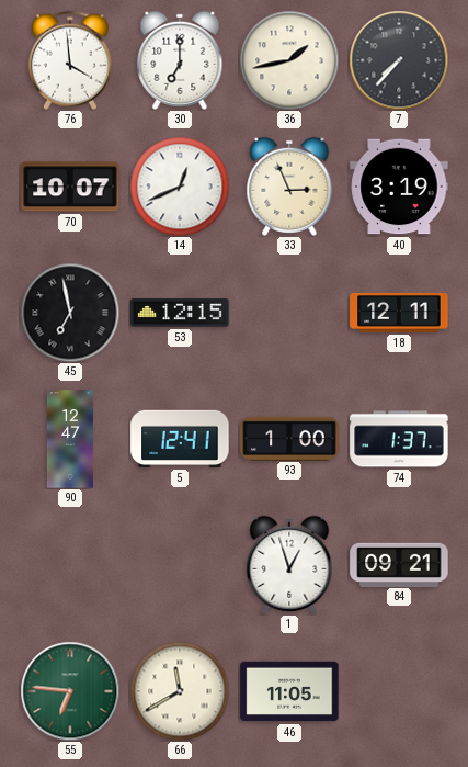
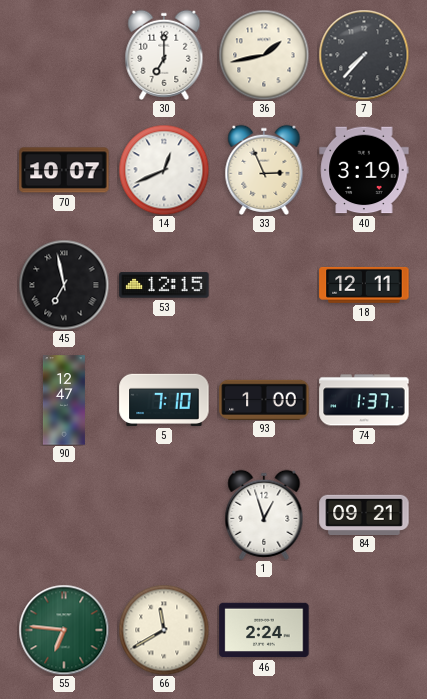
76: 3:59 -> none
5: 12:41 -> 7:10
46: 11:05 -> 2:24
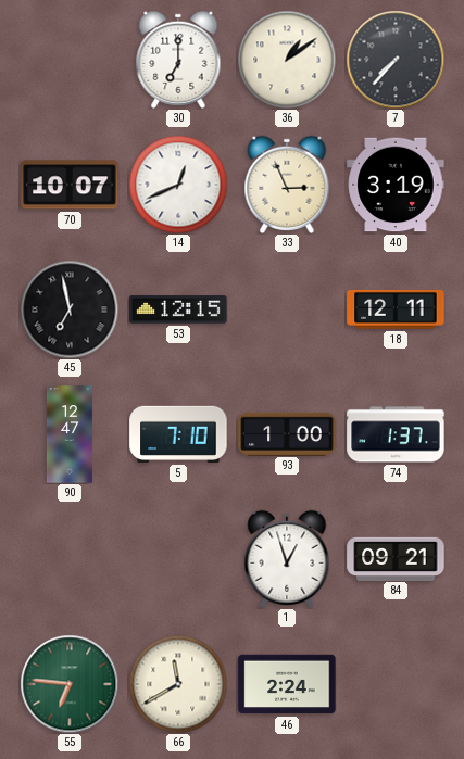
36: 1:43 -> 1:09
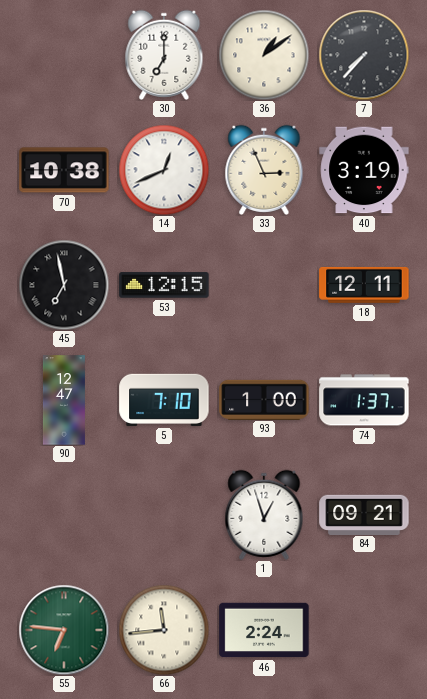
70: 10:07 -> 10:38
66: 11:40 -> 11:44
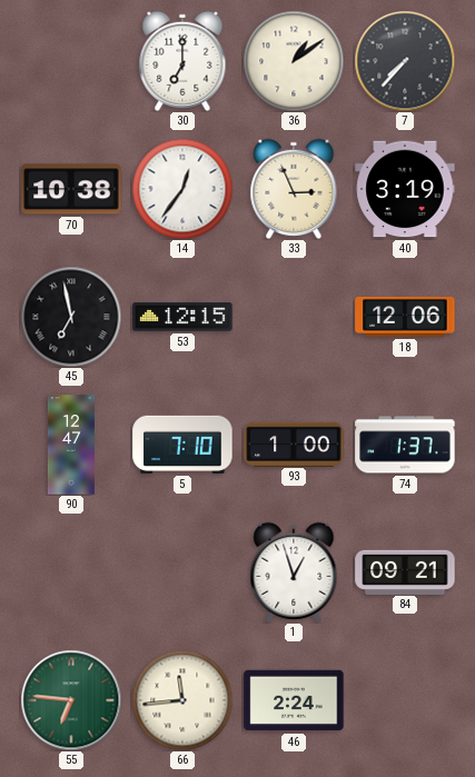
14: 12:41 -> 12:36
18: 12:11 -> 12:06
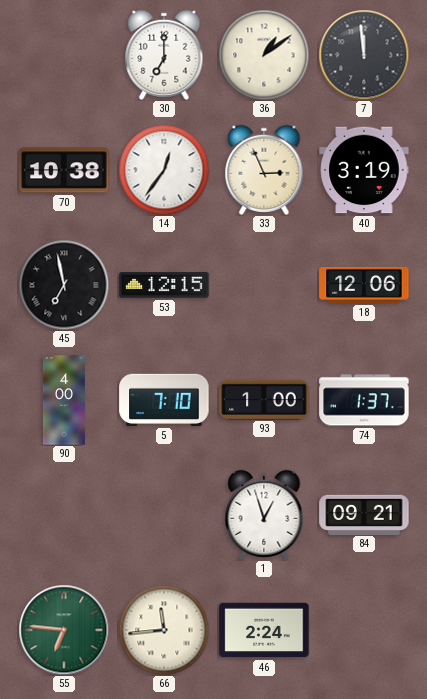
7: 7:37 -> 11:59
90: 12:47 -> 4:00
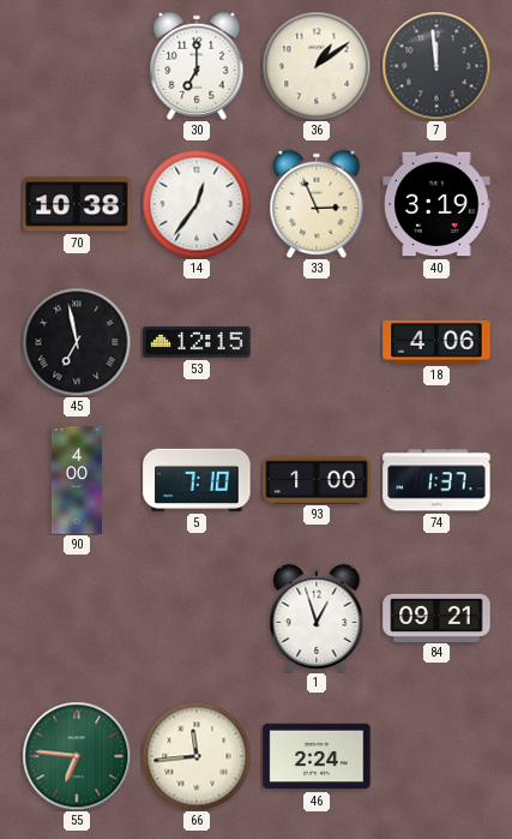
18: 12:06 -> 4:06
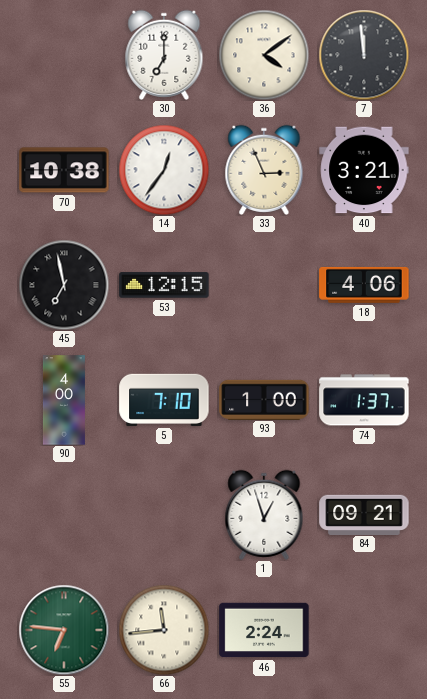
36: 1:09 -> 4:09
40: 3:19 -> 3:21
